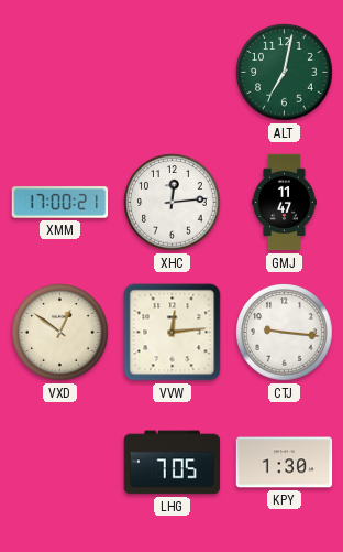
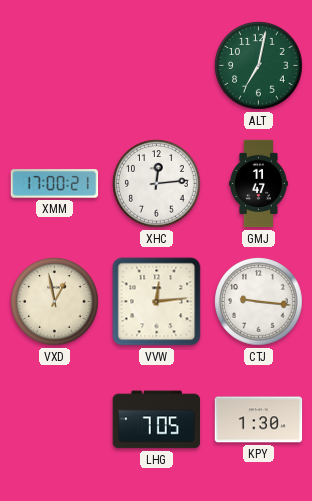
VXD: 12:51 -> 12:58
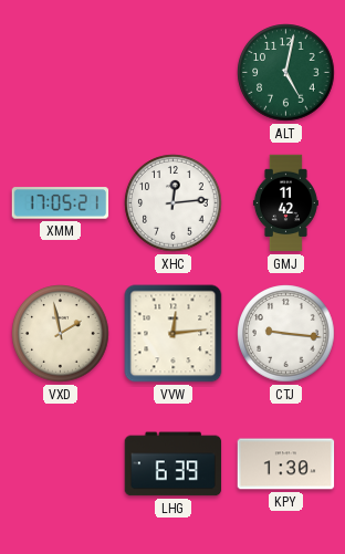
ALT: 7:02 -> 5:02
XMM: 17:00 -> 17:05
GMJ: 11:47 -> 11:42
VXD: 12:58 -> 1:58
LHG: 7:05 -> 6:39
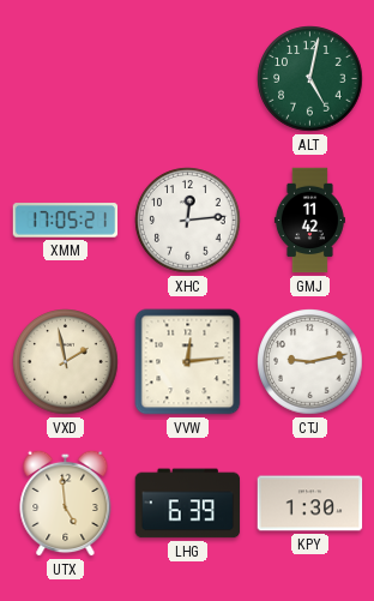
CTJ: 9:16 -> 9:13
UTX: none -> 4:59
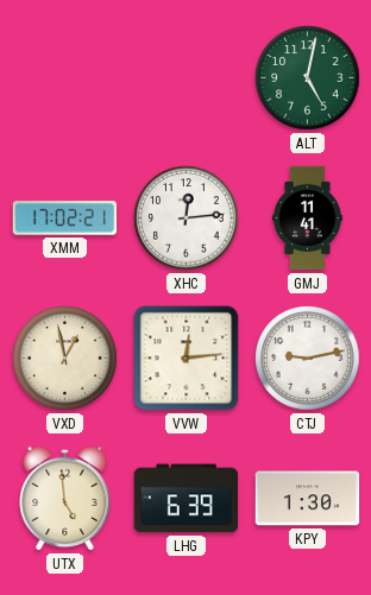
XMM: 17:05 -> 17:02
GMJ: 11:42 -> 11:41
VXD: 1:58 -> 12:58
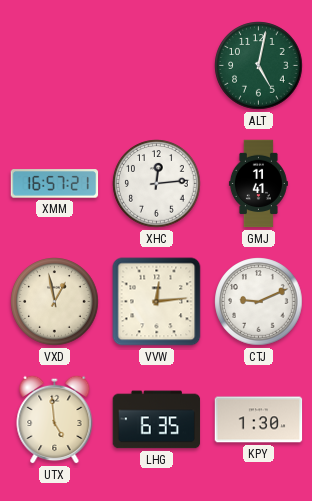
XMM: 17:02 -> 16:57
CTJ: 9:13 -> 9:11
LHG: 6:39 -> 6:35
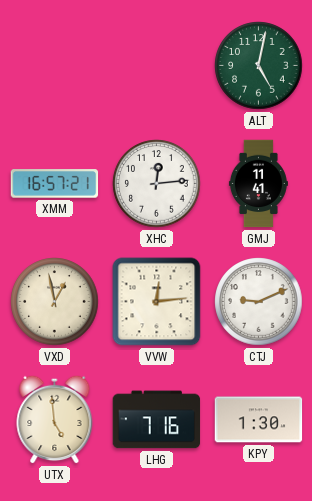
LHG: 6:35 -> 7:16
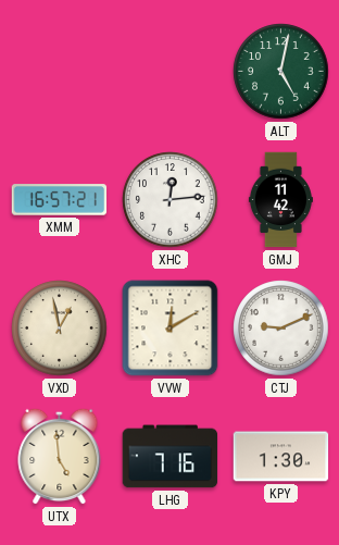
GMJ: 11:41 -> 11:42
VVW: 12:14 -> 12:10
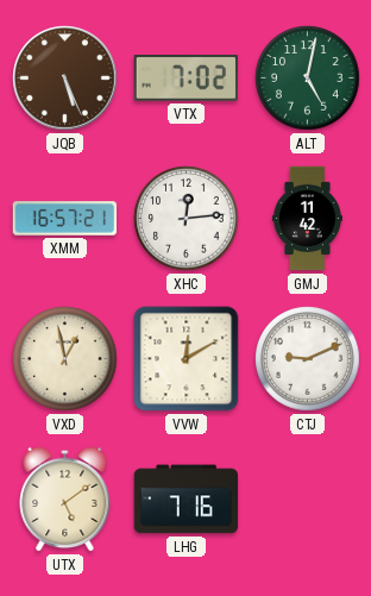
JQB: none -> 5:26
VTX: none -> 7:02
UTX: 4:59 -> 5:09
KPY: 1:30 -> none
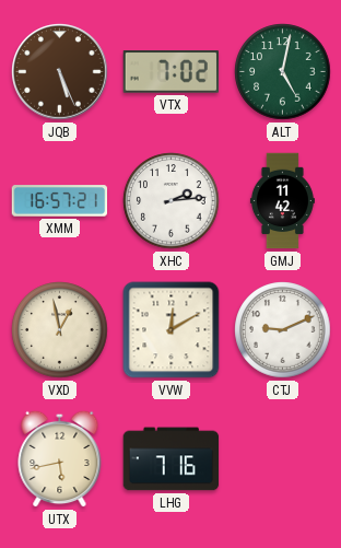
XHC: 12:14 -> 2:14
UTX: 5:09 -> 5:43
